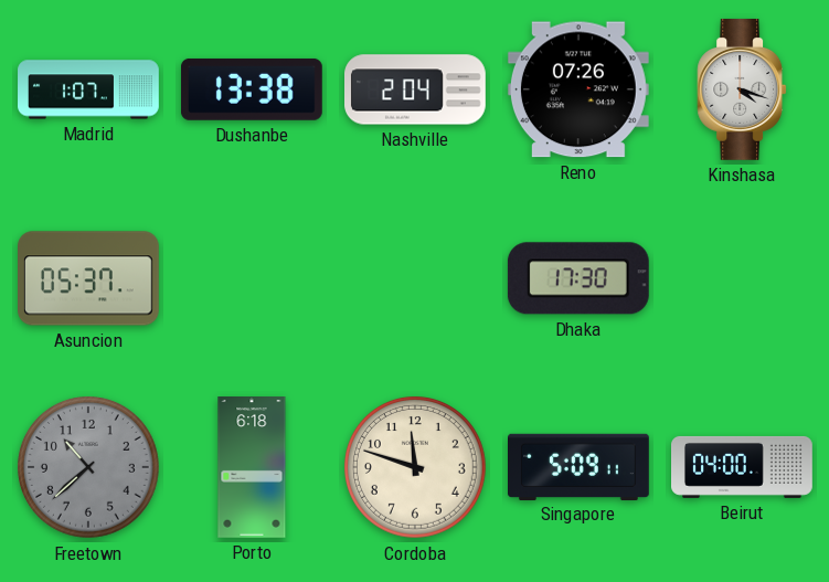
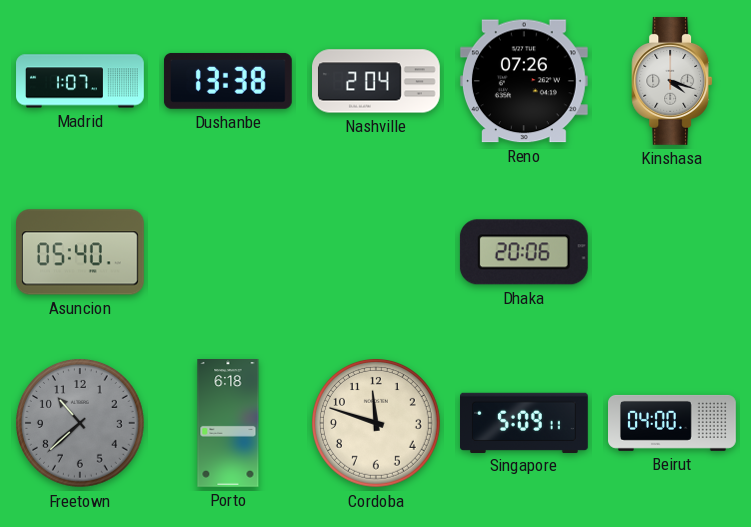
Asuncion: 05:37 -> 05:40
Dhaka: 17:30 -> 20:06
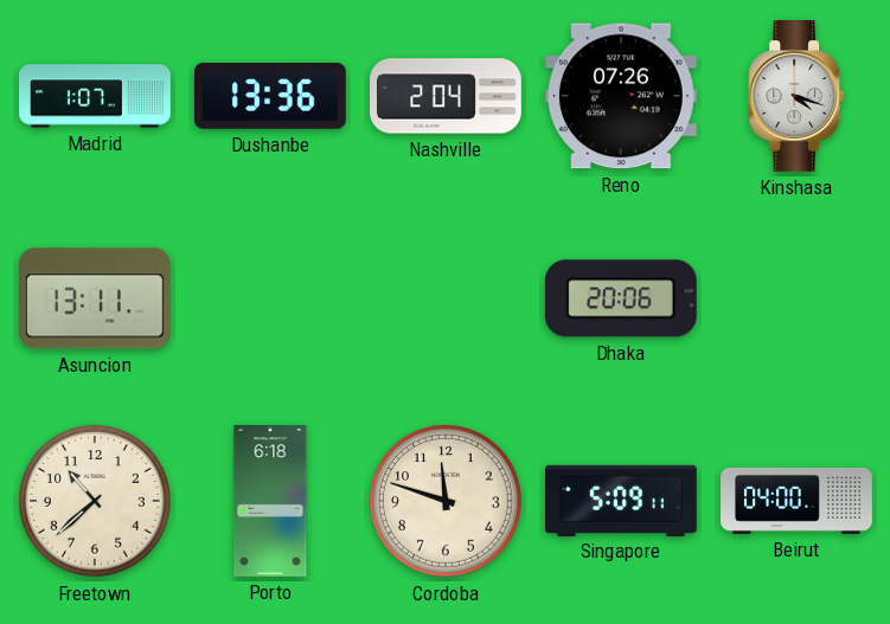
Dushanbe: 13:38 -> 13:36
Asuncion: 05:40 -> 13:11
Freetown dial: grey -> cream
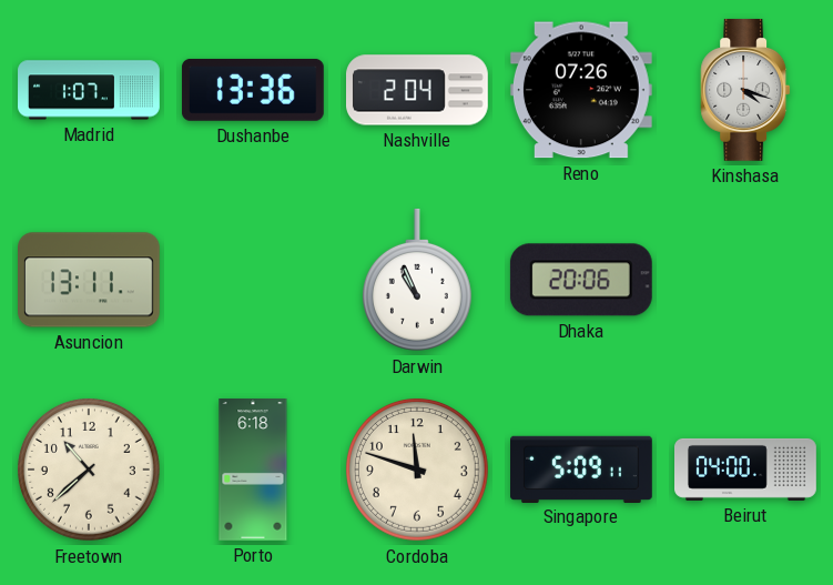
Darwin: none -> 10:56
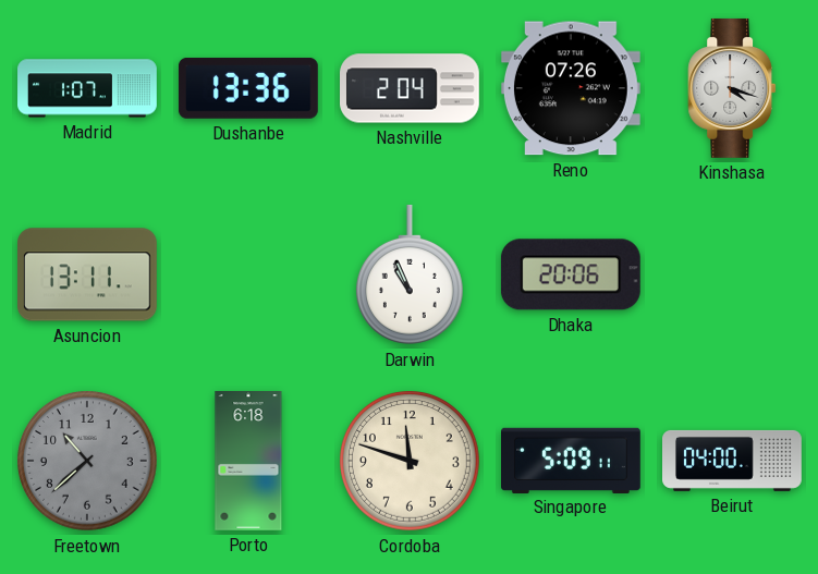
Freetown dial: cream -> grey
